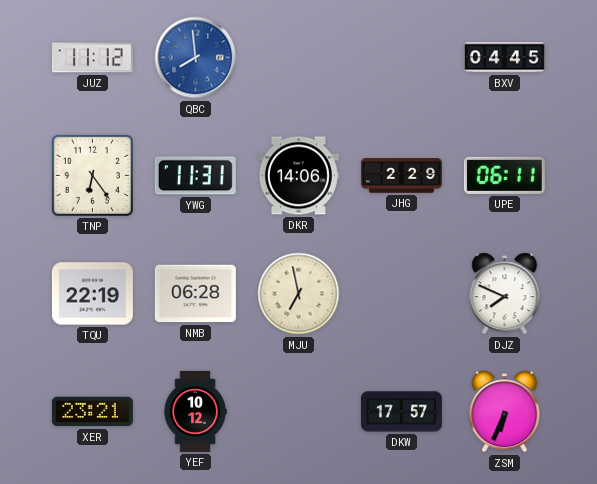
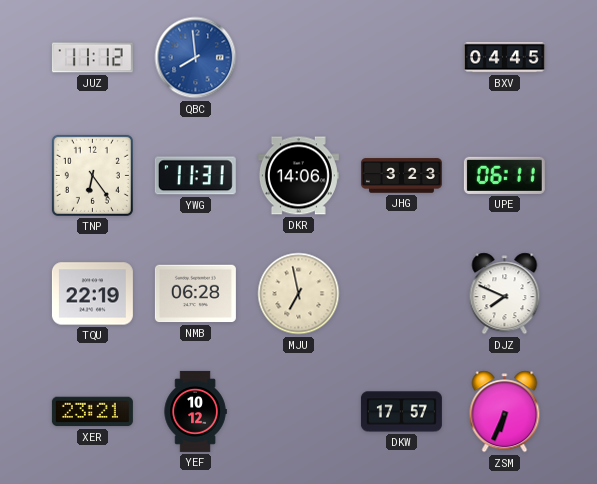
JHG: 2:29 -> 3:23
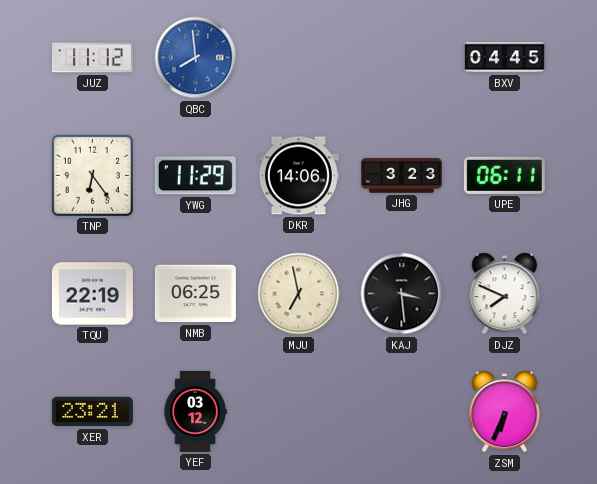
YWG: 11:31 -> 11:29
NMB: 06:28 -> 06:25
KAJ: none -> 3:29
YEF: 10:12 -> 03:12
DKW: 17:57 -> none
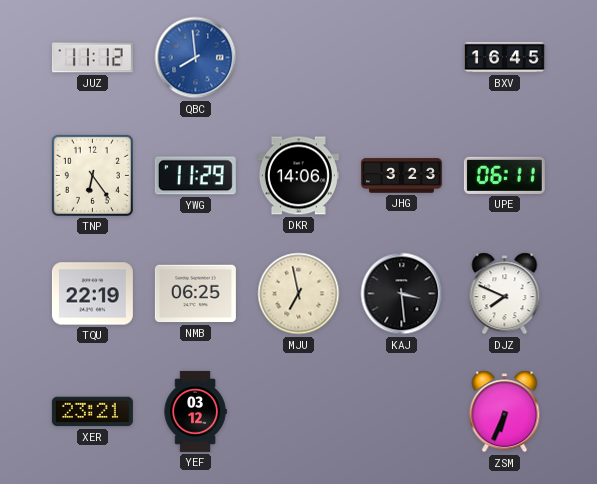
BXV: 04:45 -> 16:45
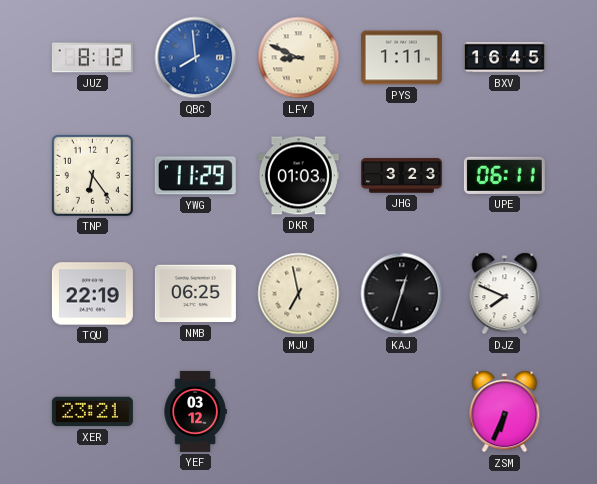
JUZ: 11:12 -> 8:12
LFY: none -> 8:49
PYS: none -> 1:11
DKR: 14:06 -> 01:03
KAJ: 3:29 -> 12:33
